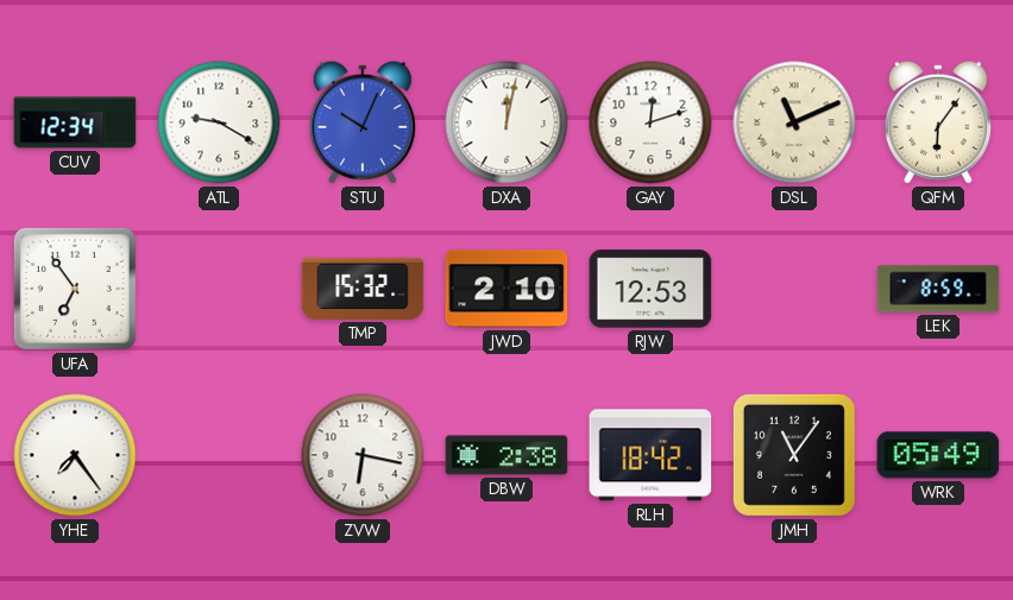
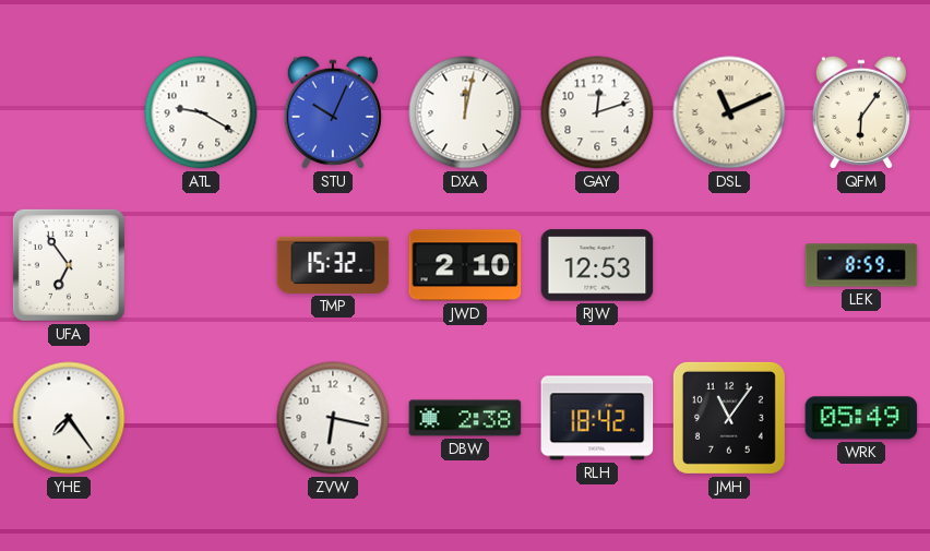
CUV: 12:34 -> none
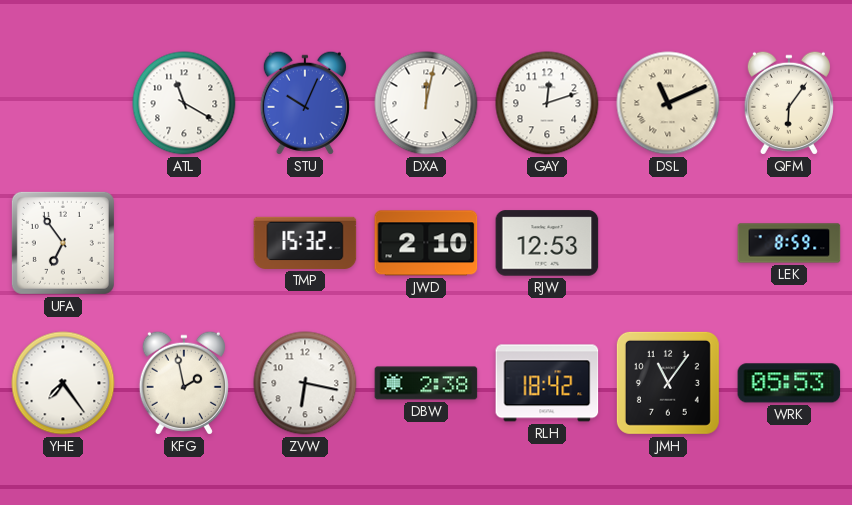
ATL: 9:20 -> 11:20
KFG: none -> 1:58
WRK: 05:49 -> 05:53
